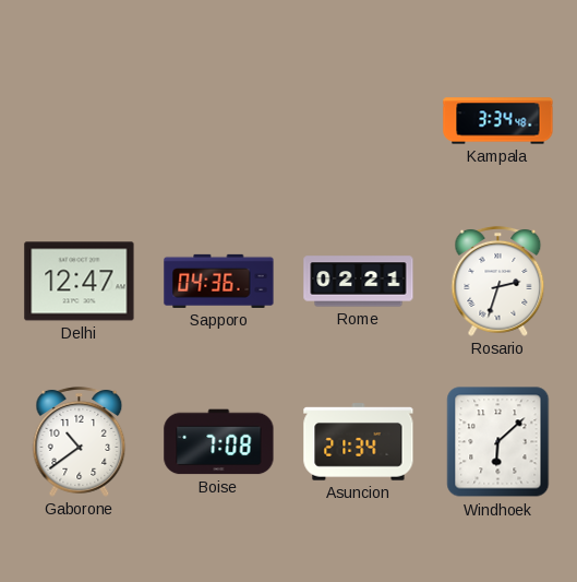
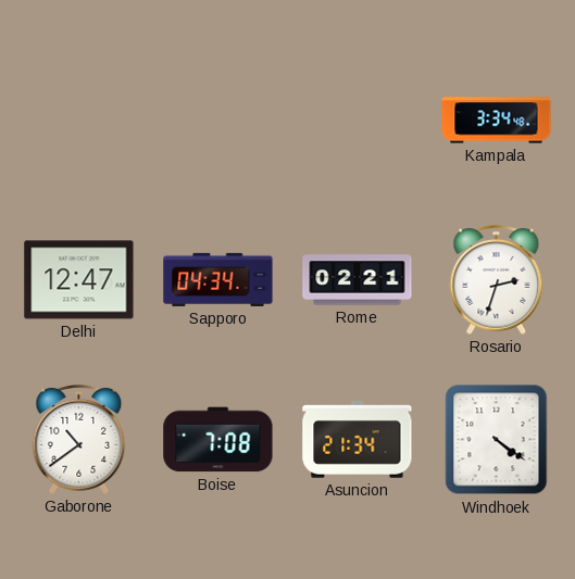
Sapporo: 04:36 -> 04:34
Windhoek: 6:08 -> 4:21
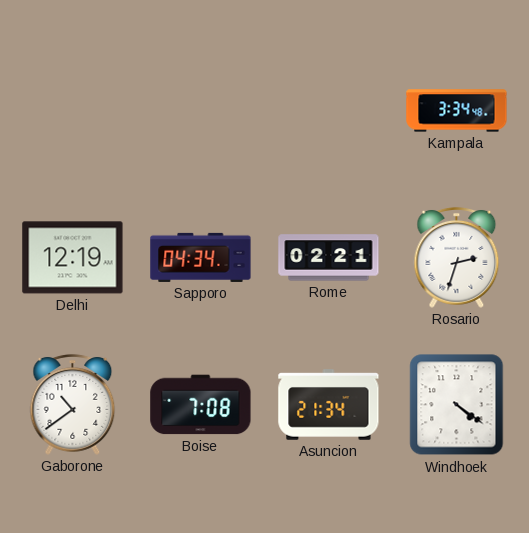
Delhi: 12:47 -> 12:19
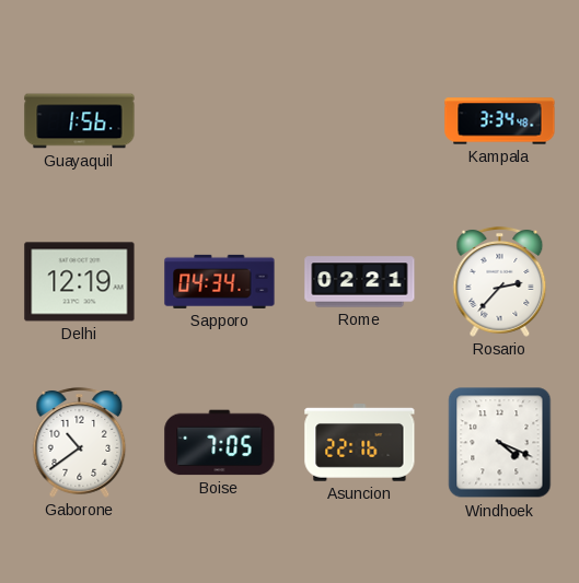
Guayaquil: none -> 1:56
Rosario: 2:33 -> 2:37
Boise: 7:08 -> 7:05
Asuncion: 21:34 -> 22:16
Windhoek: 4:21 -> 4:19
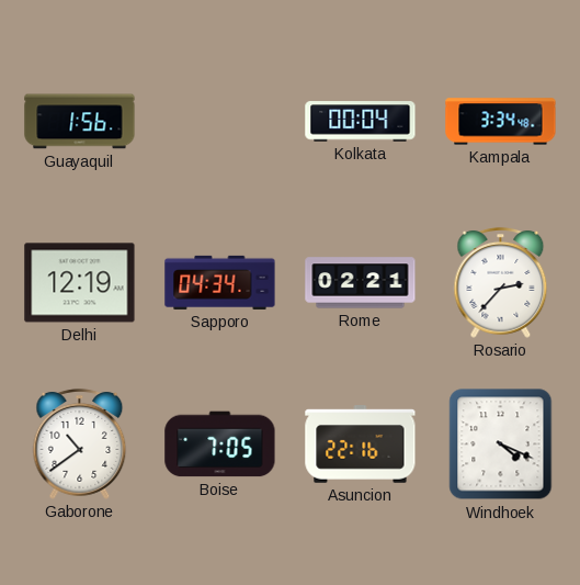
Kolkata: none -> 00:04
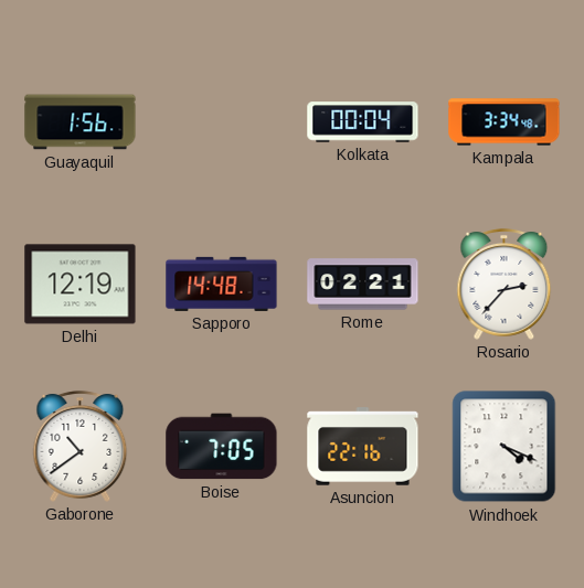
Sapporo: 04:34 -> 14:48
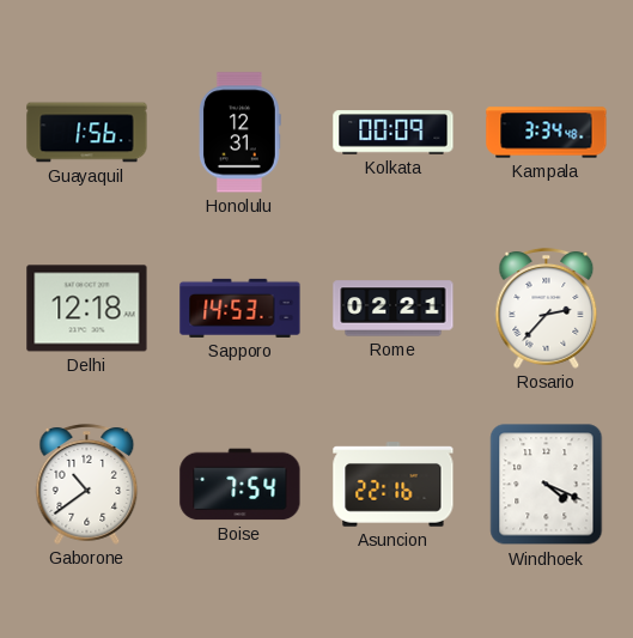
Honolulu: none -> 12:31
Kolkata: 00:04 -> 00:09
Delhi: 12:19 -> 12:18
Sapporo: 14:48 -> 14:53
Boise: 7:05 -> 7:54
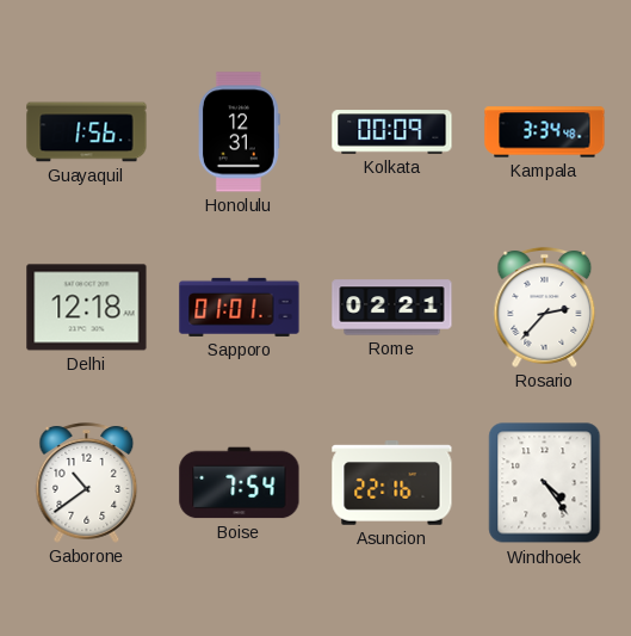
Sapporo: 14:53 -> 01:01
Windhoek: 4:19 -> 4:24
